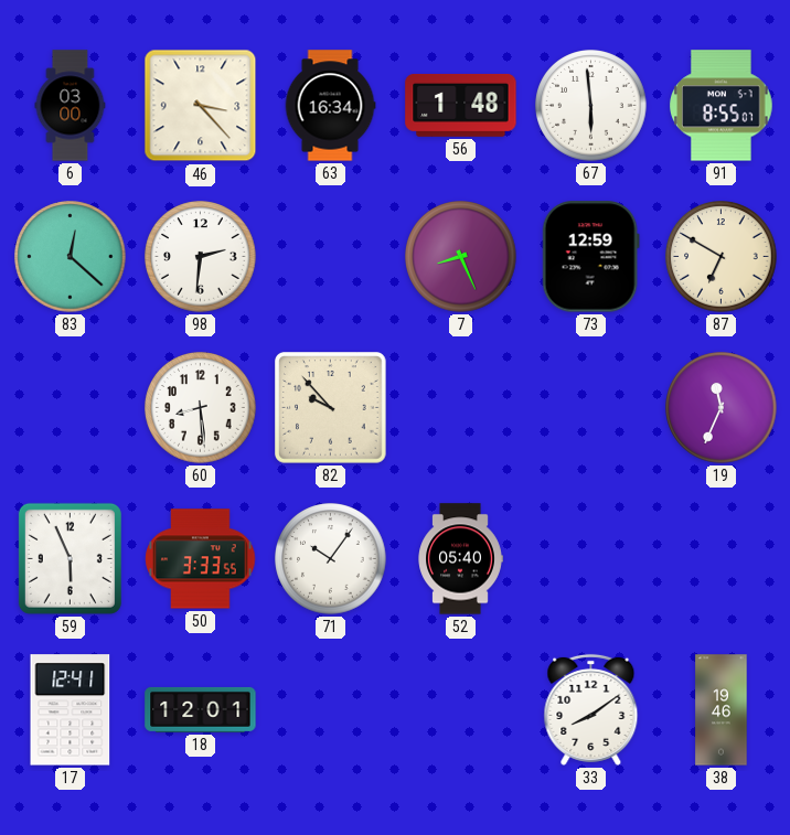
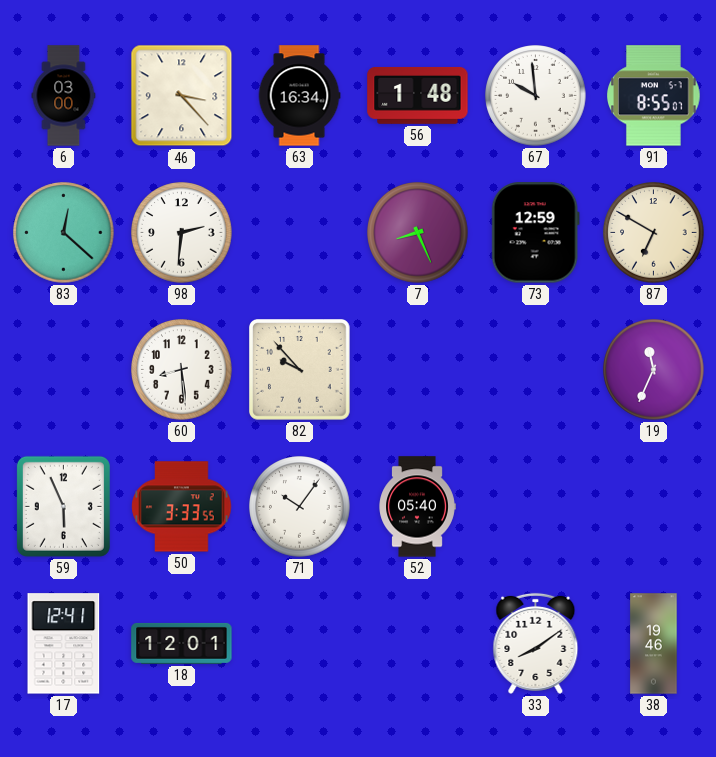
67: 5:59 -> 9:59
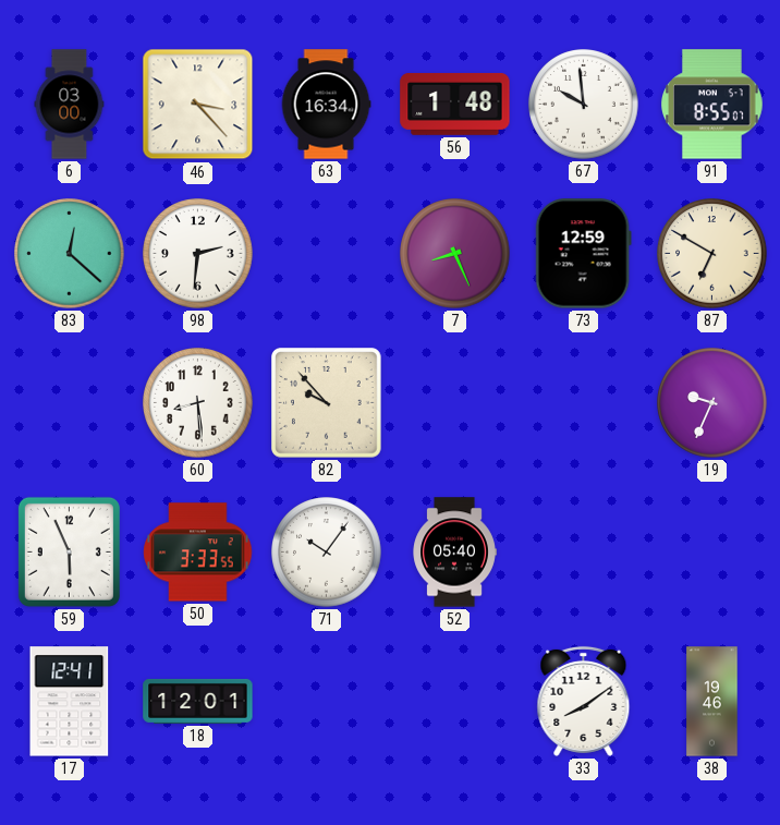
19: 11:34 -> 9:34
